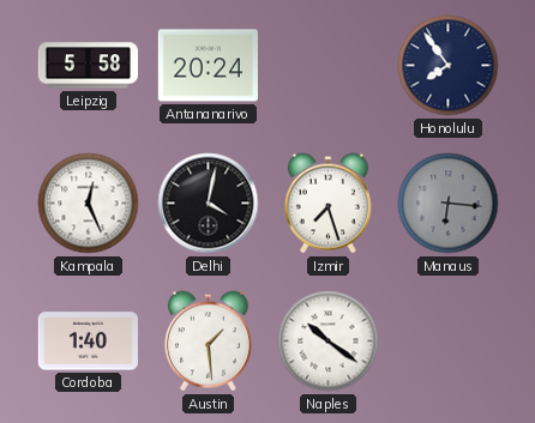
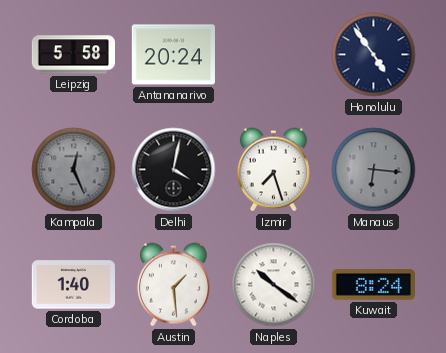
Honolulu: 7:54 -> 4:54
Kampala dial: white -> grey
Kuwait: none -> 8:24
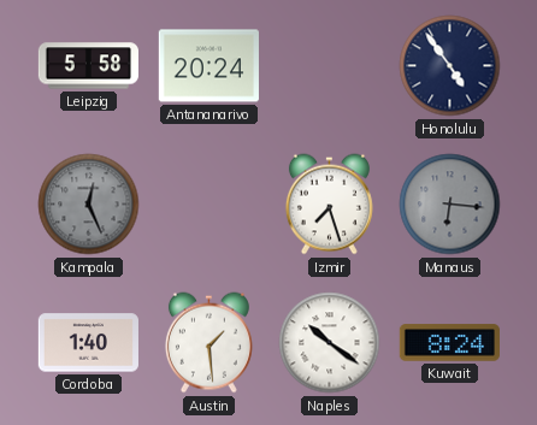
Delhi: 4:02 -> none
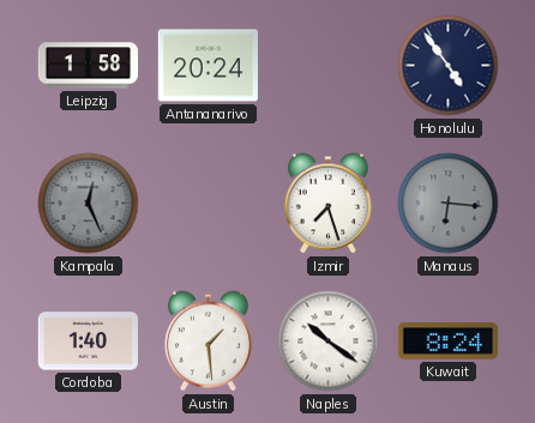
Leipzig: 5:58 -> 1:58
